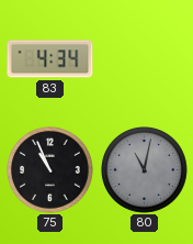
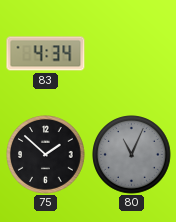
75: 10:56 -> 1:52
80: 11:02 -> 11:04
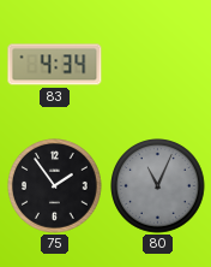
75: 1:52 -> 1:54
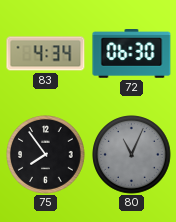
72: none -> 06:30
75: 1:54 -> 7:54
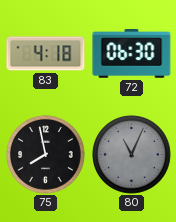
83: 4:34 -> 4:18
75: 7:54 -> 7:58
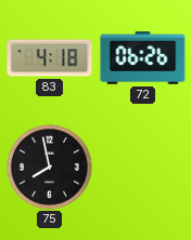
72: 06:30 -> 06:26
80: 11:04 -> none
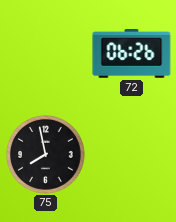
83: 4:18 -> none
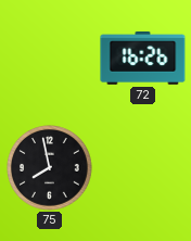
72: 06:26 -> 16:26
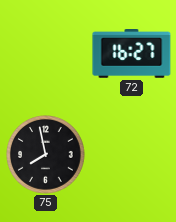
72: 16:26 -> 16:27
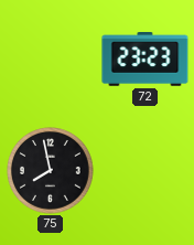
72: 16:27 -> 23:23
